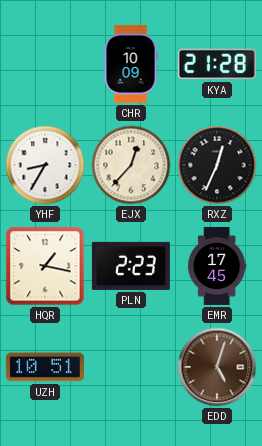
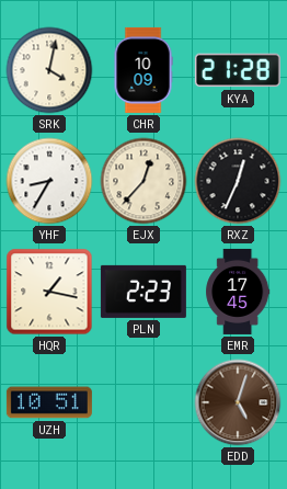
SRK: none -> 4:02
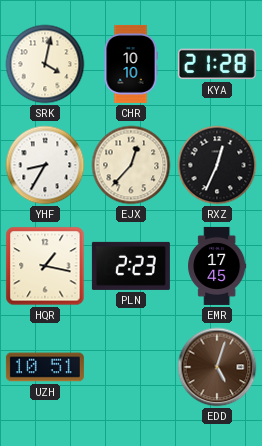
CHR: 10:09 -> 10:10
